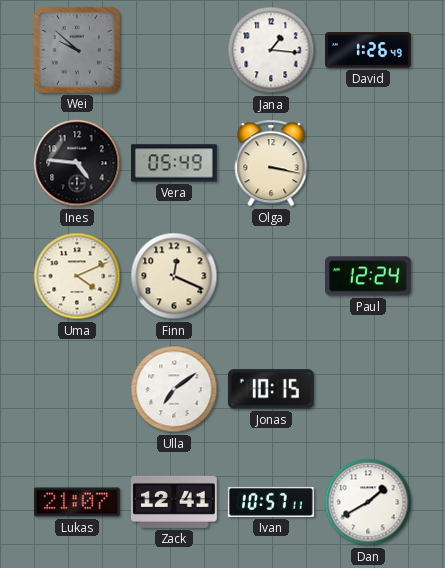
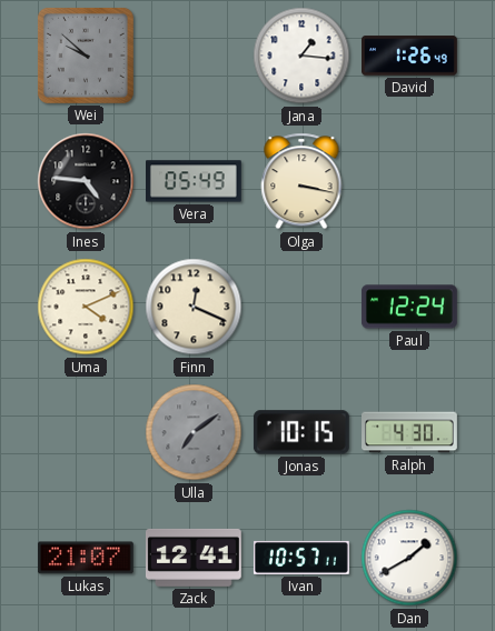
Ulla dial: white -> grey
Ralph: none -> 4:30
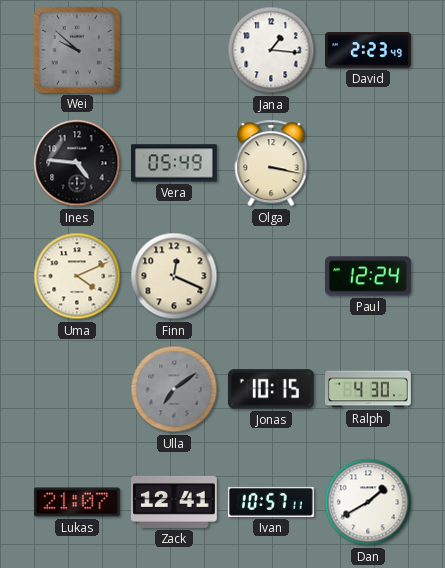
David: 1:26 -> 2:23
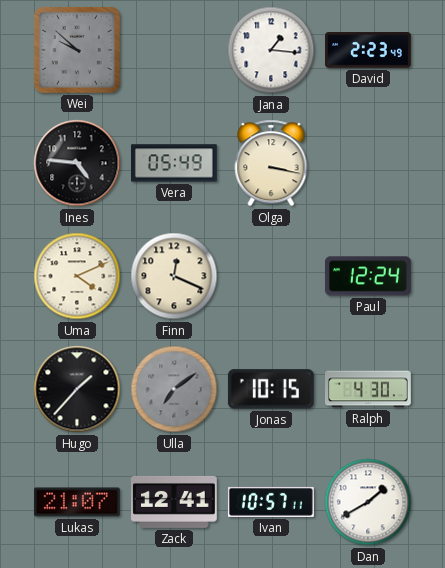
Hugo: none -> 1:37
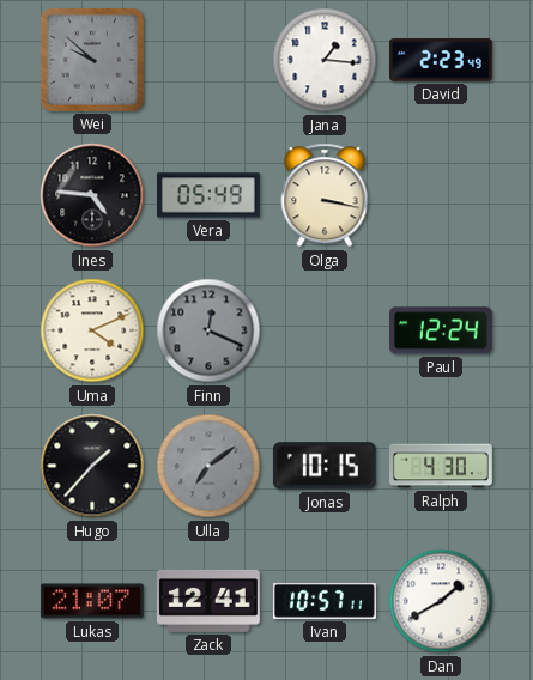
Finn dial: cream -> grey
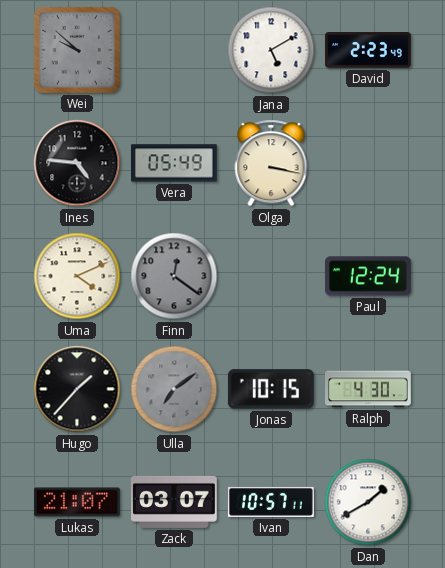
Jana: 1:16 -> 5:10
Finn: 12:19 -> 12:21
Zack: 12:41 -> 03:07
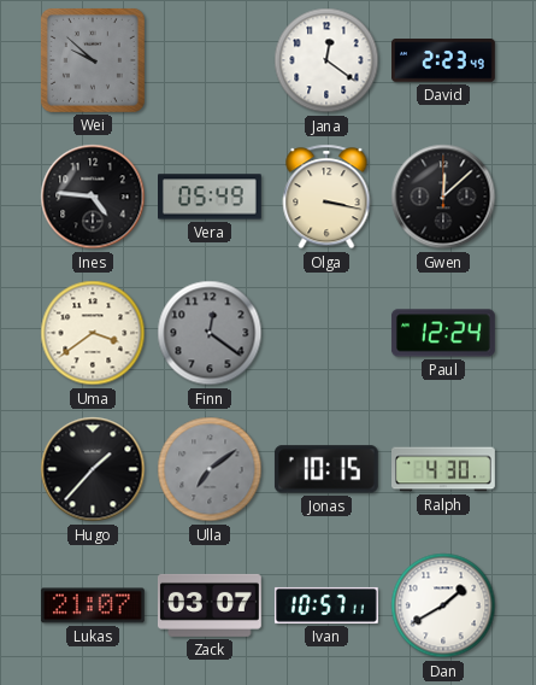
Jana: 5:10 -> 12:21
Gwen: none -> 12:08
Uma: 4:11 -> 3:39
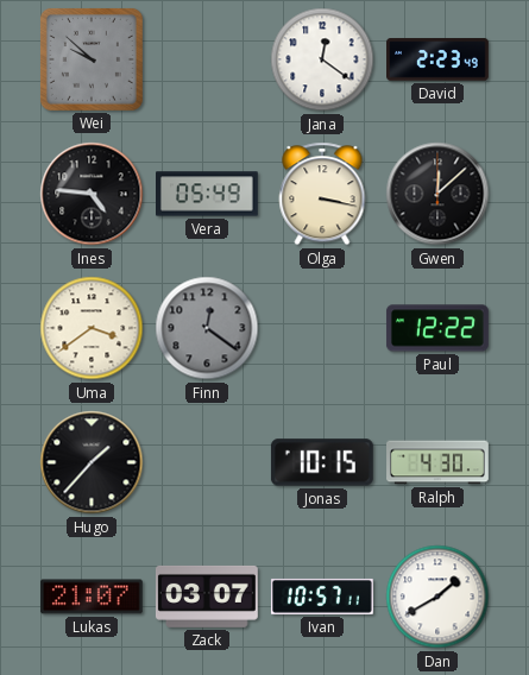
Paul: 12:24 -> 12:22
Ulla: 7:09 -> none
